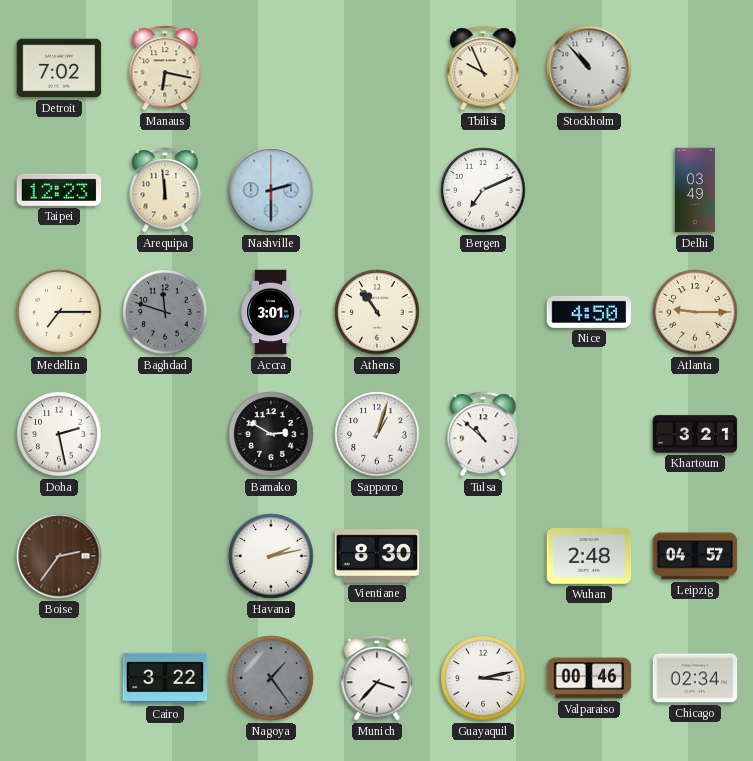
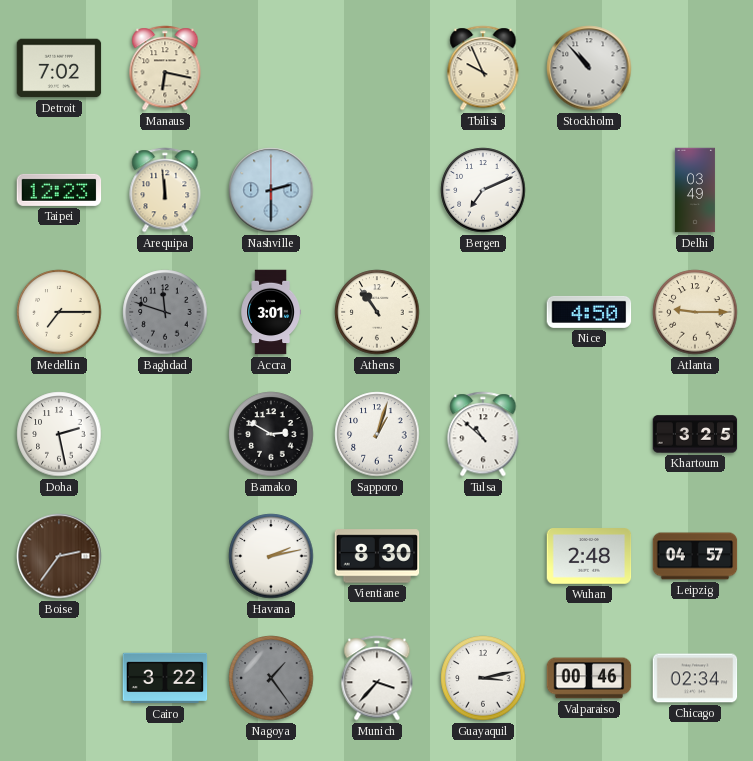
Khartoum: 3:21 -> 3:25
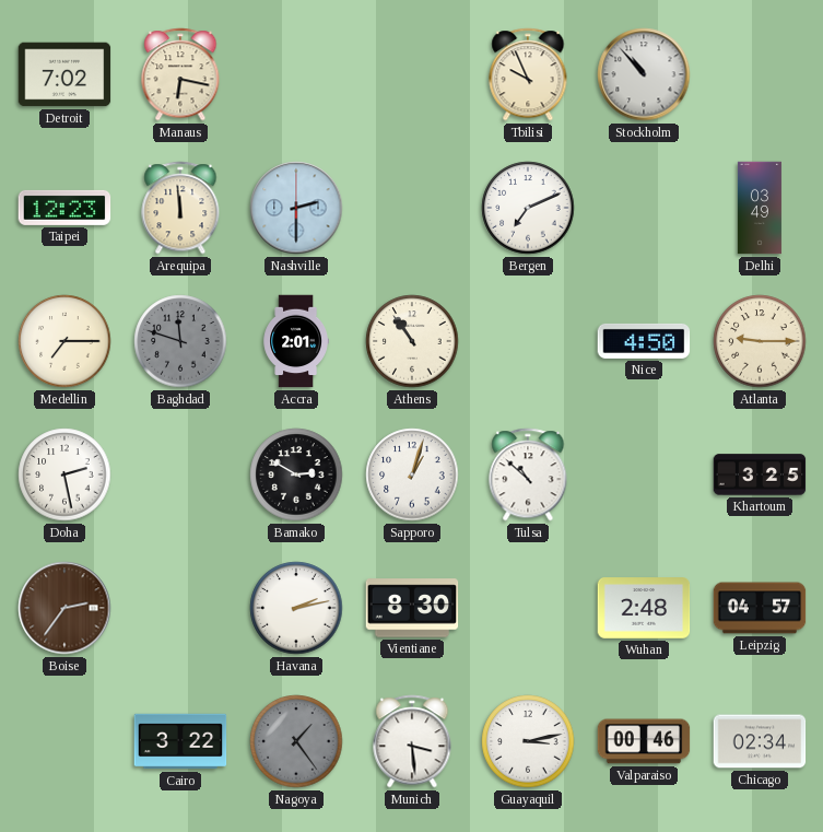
Accra: 3:01 -> 2:01
Munich: 3:37 -> 3:29
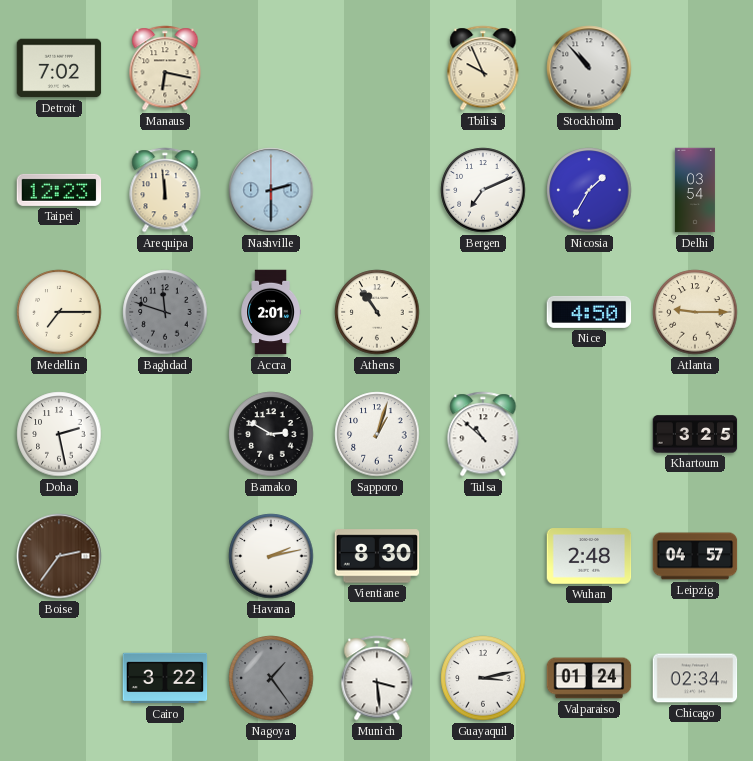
Nicosia: none -> 1:35
Delhi: 03:49 -> 03:54
Valparaiso: 00:46 -> 01:24
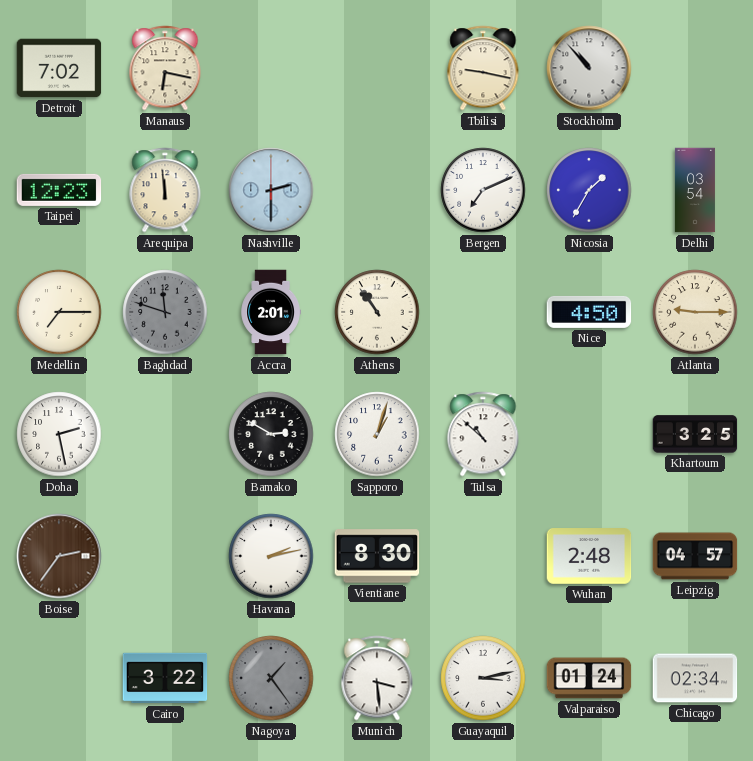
Tbilisi: 9:56 -> 9:17
